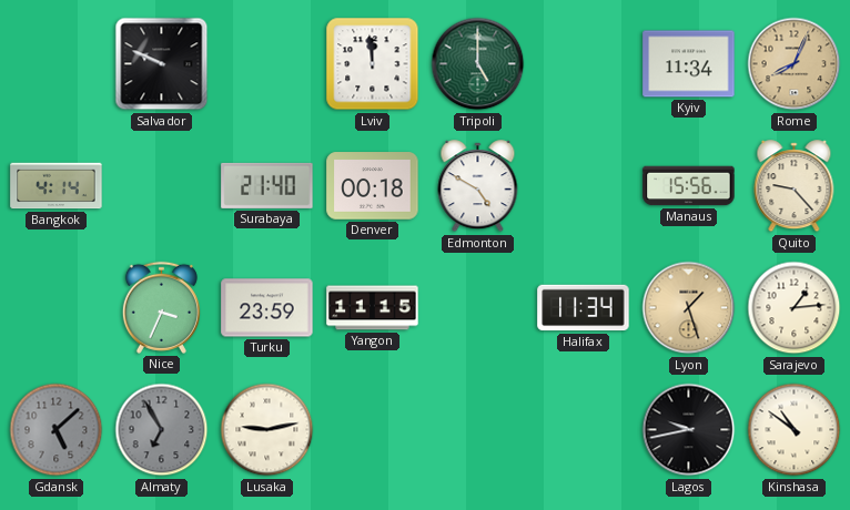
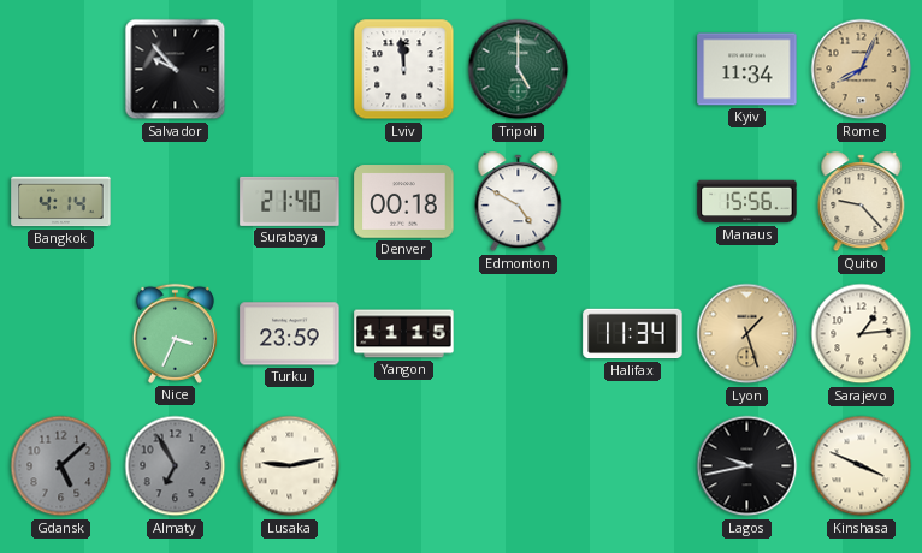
Salvador: 9:49 -> 9:53
Kinshasa: 10:51 -> 3:49
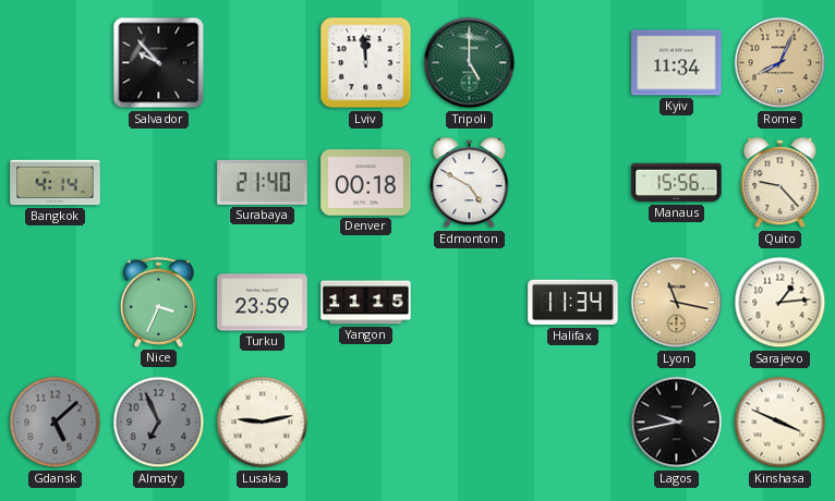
Lyon: 1:27 -> 11:17
Almaty: 6:55 -> 6:56
